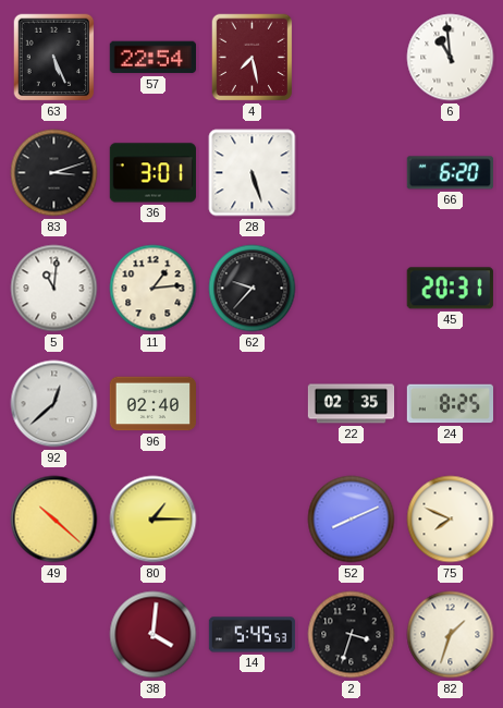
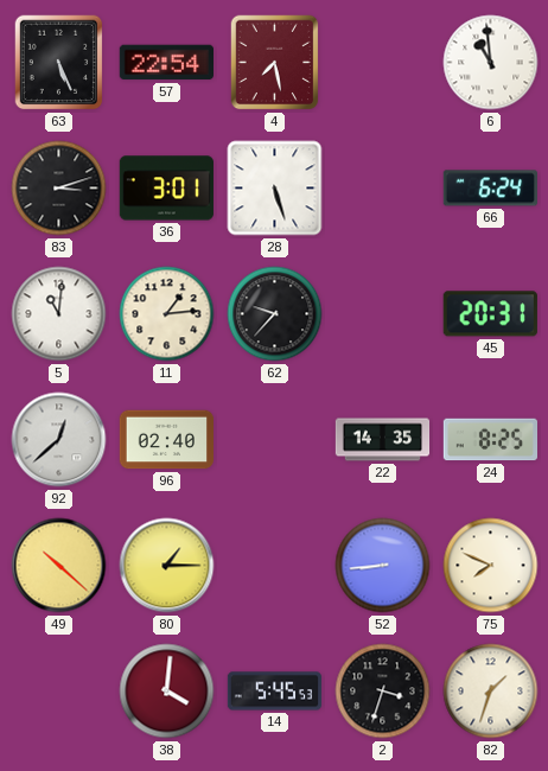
66: 6:20 -> 6:24
22: 02:35 -> 14:35
52: 8:11 -> 8:44
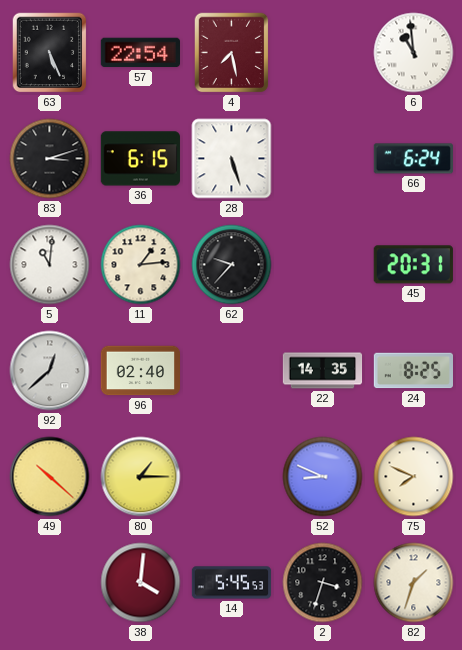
36: 3:01 -> 6:15
52: 8:44 -> 8:49
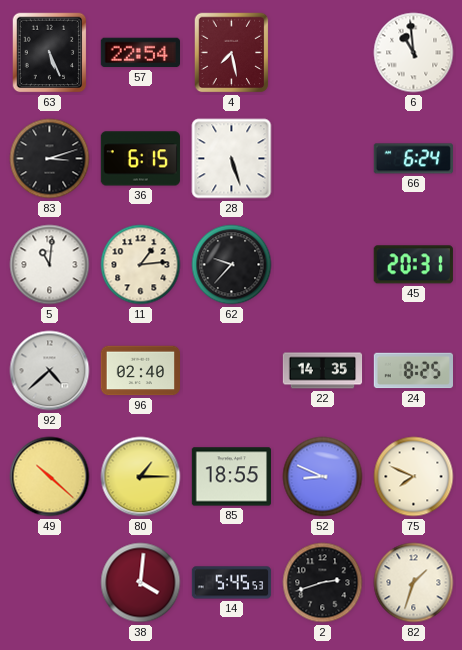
92: 12:38 -> 4:38
85: none -> 18:55
2: 3:33 -> 2:42
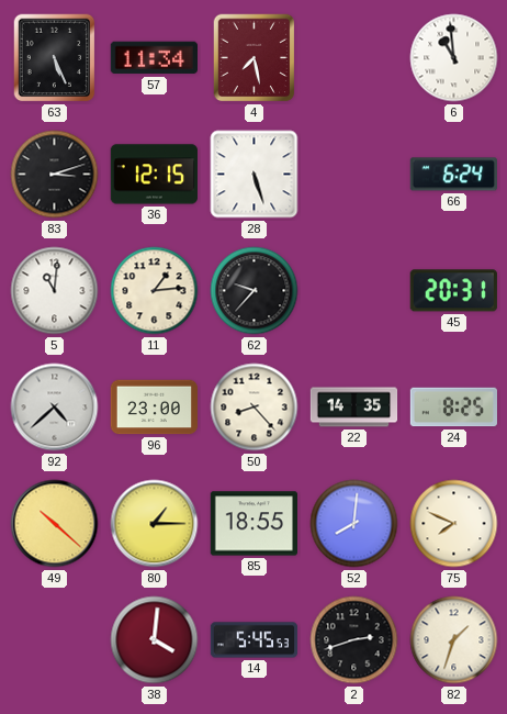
57: 22:54 -> 11:34
36: 6:15 -> 12:15
96: 02:40 -> 23:00
50: none -> 8:23
52: 8:49 -> 8:01
